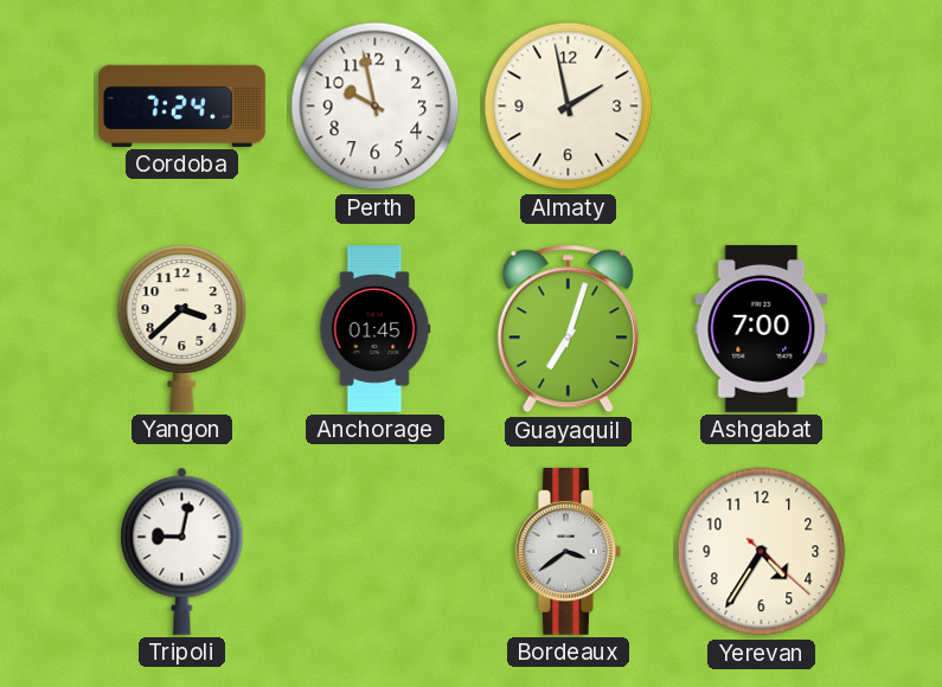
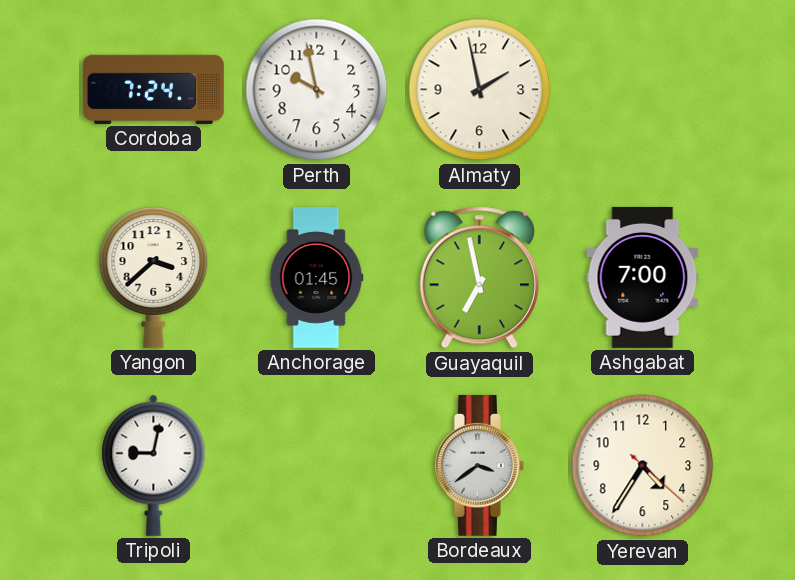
Guayaquil: 7:03 -> 6:58
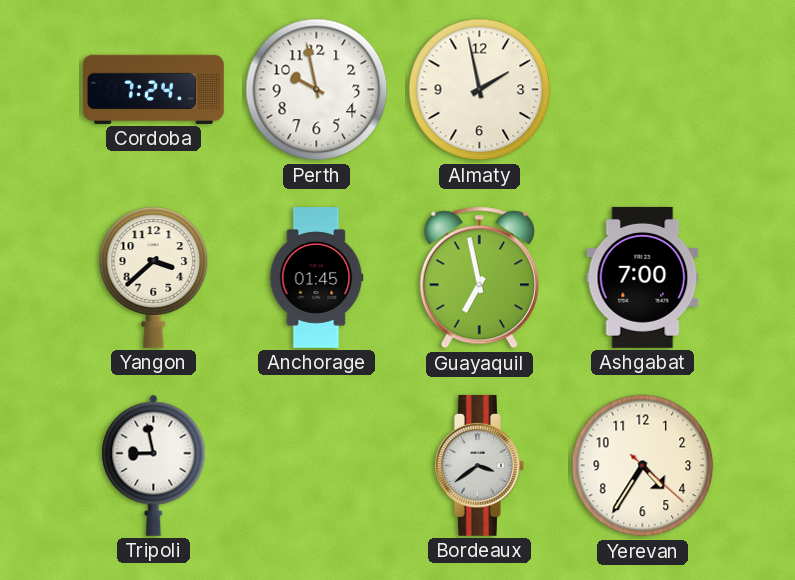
Tripoli: 9:02 -> 8:58
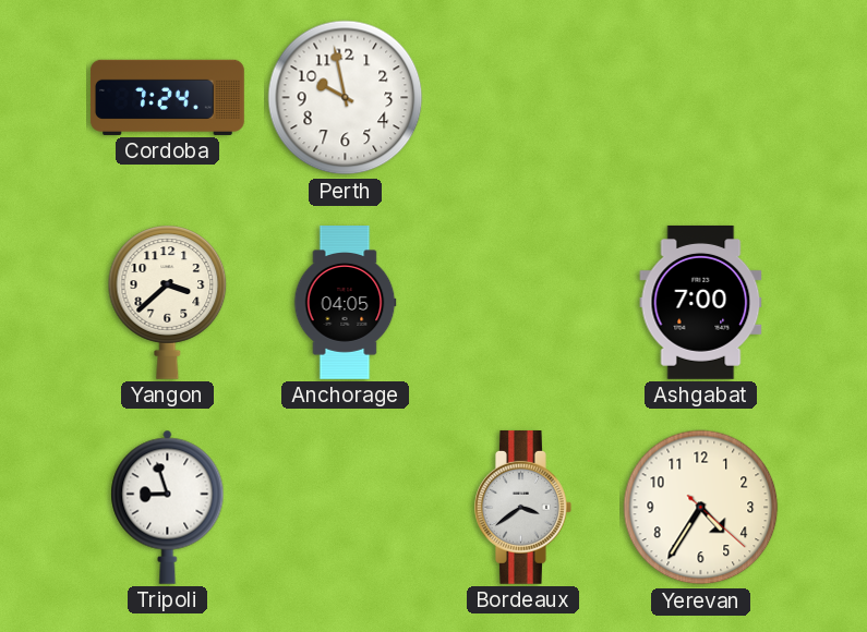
Almaty: 1:58 -> none
Anchorage: 01:45 -> 04:05
Guayaquil: 6:58 -> none
Tripoli: 8:58 -> 8:57
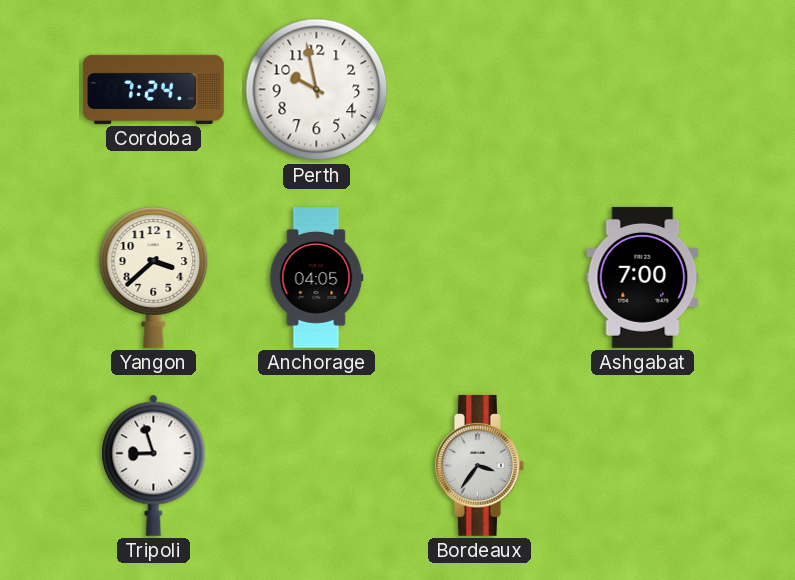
Bordeaux: 3:39 -> 3:36
Yerevan: 4:35 -> none
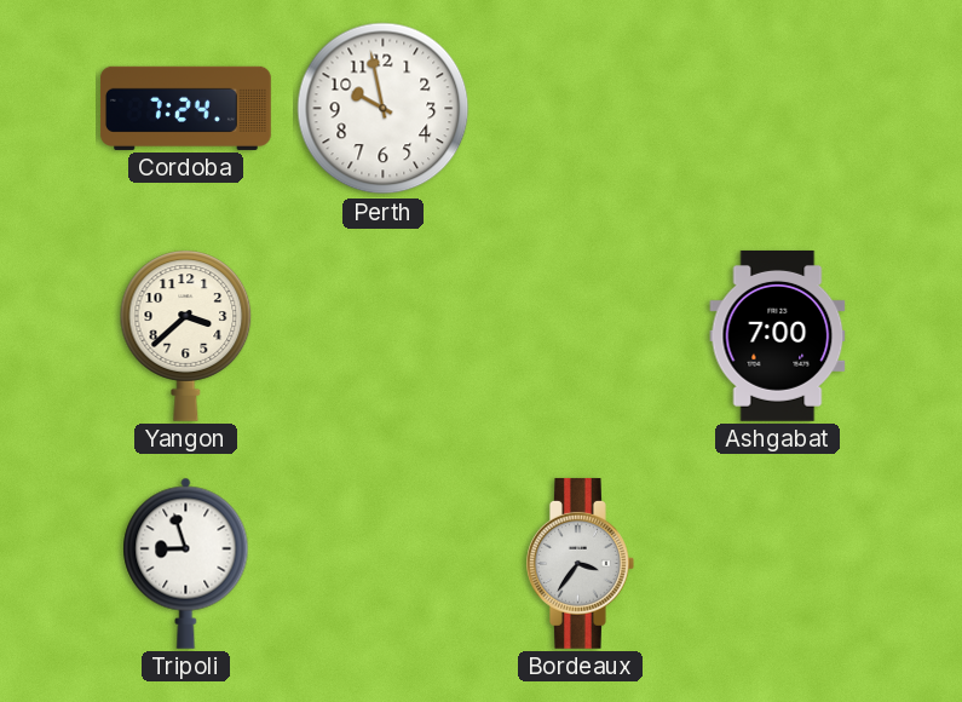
Anchorage: 04:05 -> none
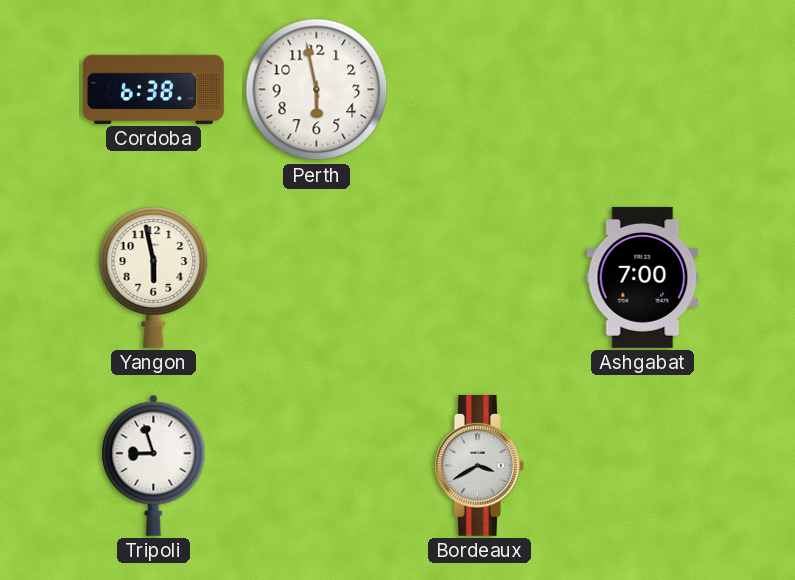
Cordoba: 7:24 -> 6:38
Perth: 9:58 -> 5:58
Yangon: 3:38 -> 5:58
Bordeaux: 3:36 -> 3:40
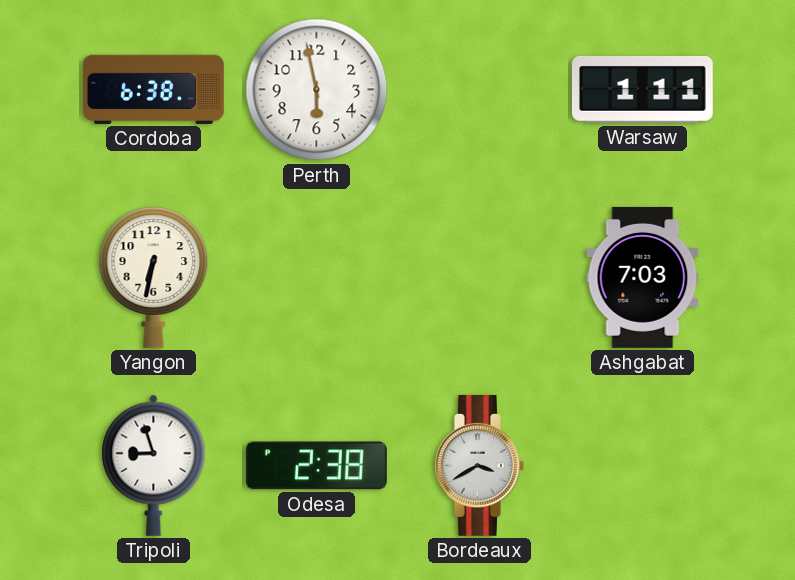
Warsaw: none -> 1:11
Yangon: 5:58 -> 6:32
Ashgabat: 7:00 -> 7:03
Odesa: none -> 2:38
